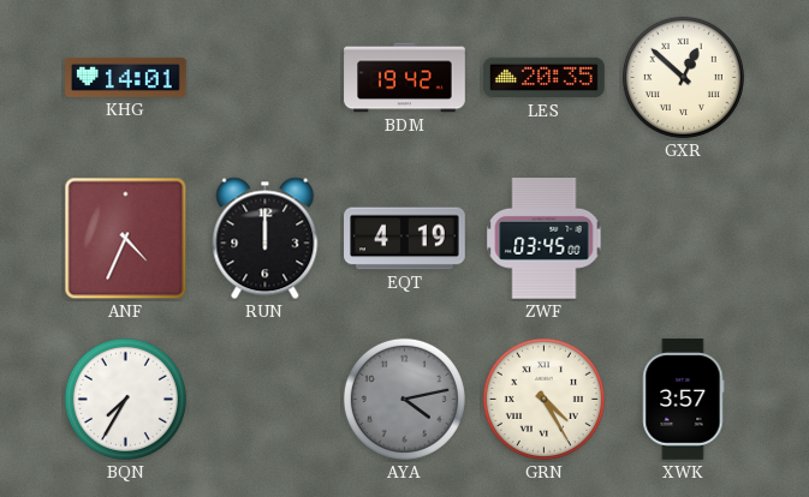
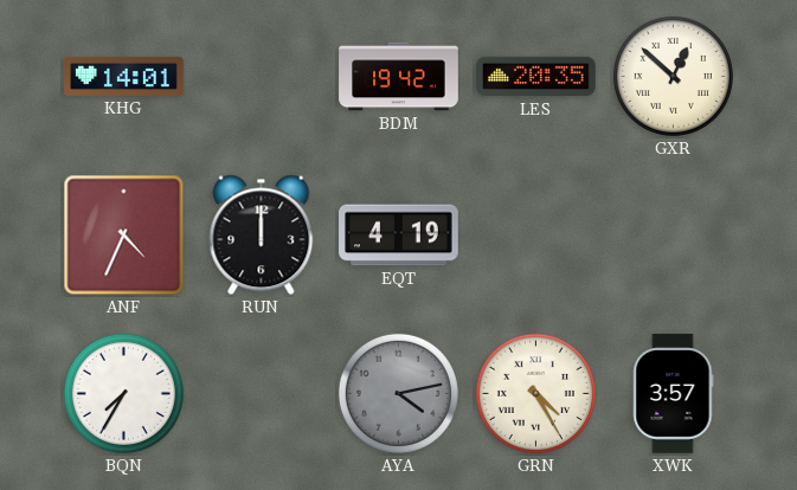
ZWF: 03:45 -> none
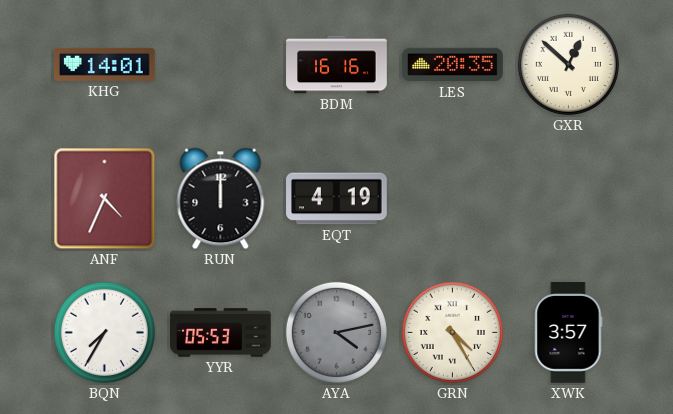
BDM: 19:42 -> 16:16
YYR: none -> 05:53
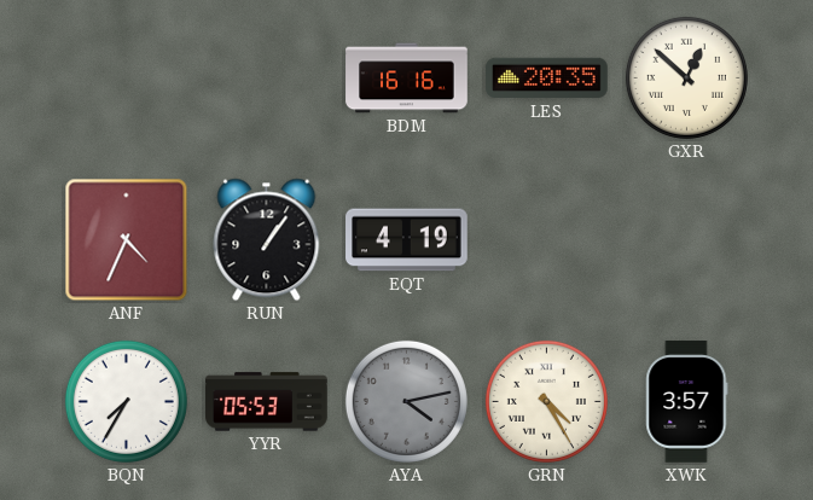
KHG: 14:01 -> none
RUN: 12:00 -> 1:06
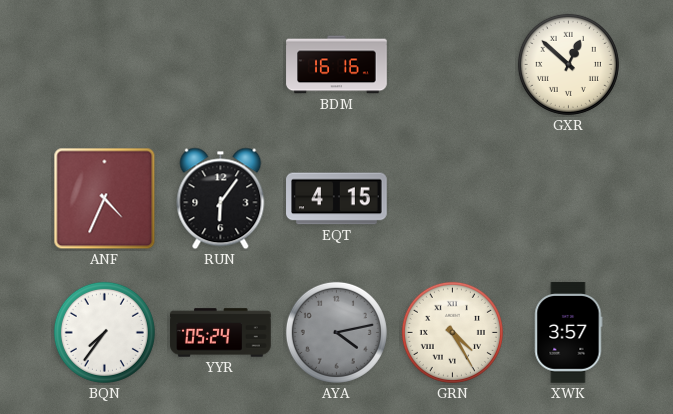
LES: 20:35 -> none
RUN: 1:06 -> 6:06
EQT: 4:19 -> 4:15
BQN: 7:35 -> 7:36
YYR: 05:53 -> 05:24
